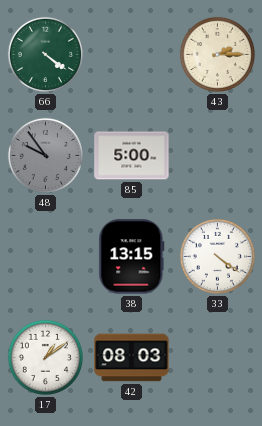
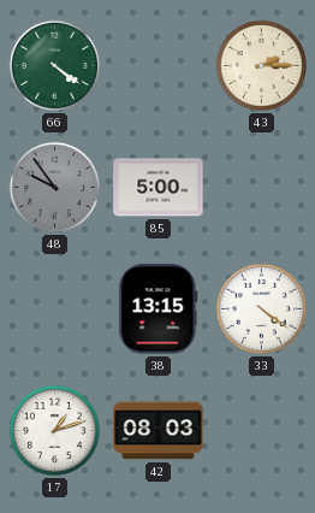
17: 1:09 -> 1:12
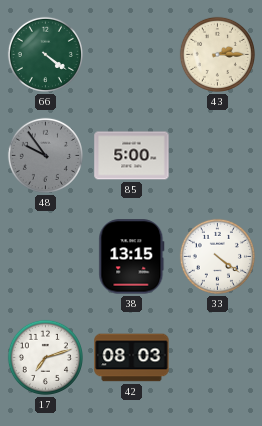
17: 1:12 -> 7:12
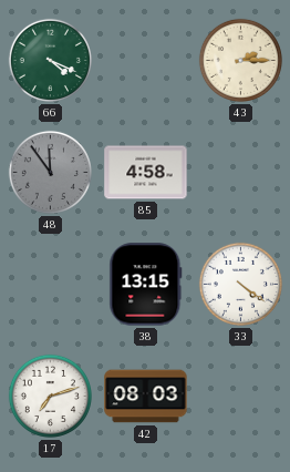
66: 4:21 -> 4:19
48: 9:54 -> 11:54
85: 5:00 -> 4:58
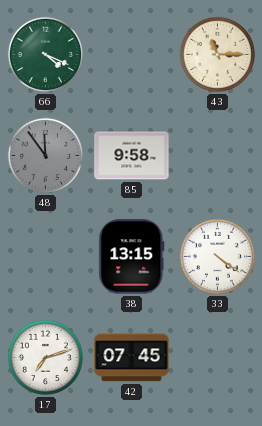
43: 2:15 -> 11:15
85: 4:58 -> 9:58
42: 08:03 -> 07:45
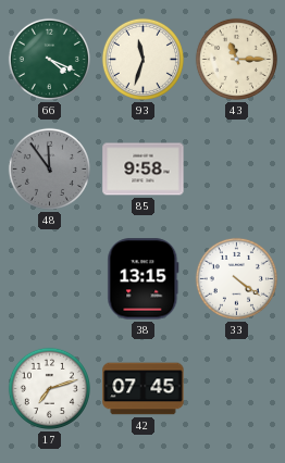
93: none -> 11:33
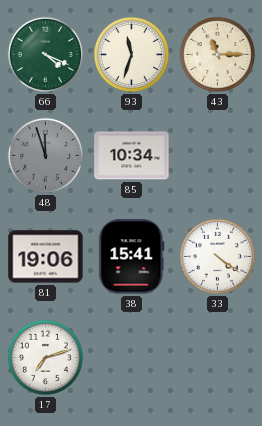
48: 11:54 -> 11:57
85: 9:58 -> 10:34
81: none -> 19:06
38: 13:15 -> 15:41
42: 07:45 -> none
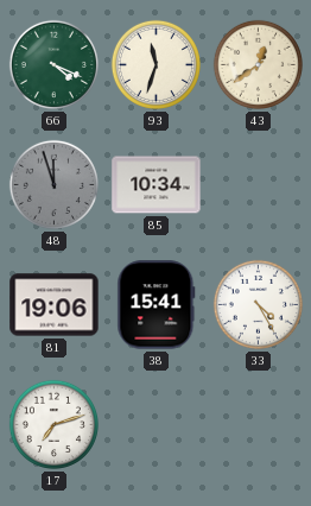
43: 11:15 -> 12:39
33: 4:21 -> 4:25
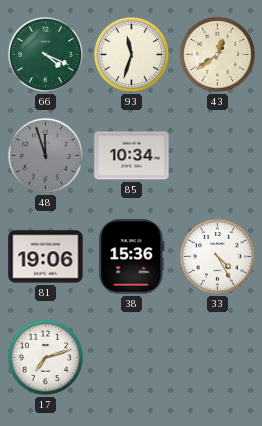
38: 15:41 -> 15:36
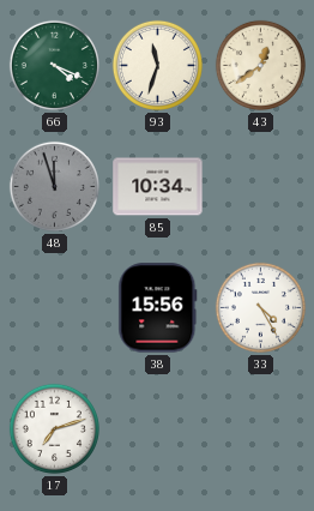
81: 19:06 -> none
38: 15:36 -> 15:56
